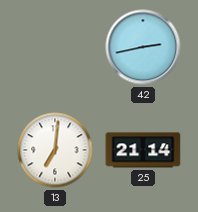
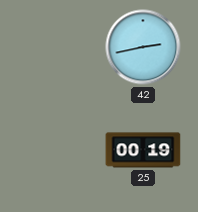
13: 7:01 -> none
25: 21:14 -> 00:19
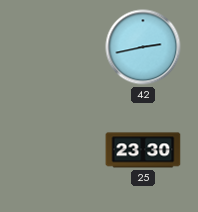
25: 00:19 -> 23:30
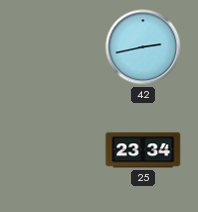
25: 23:30 -> 23:34
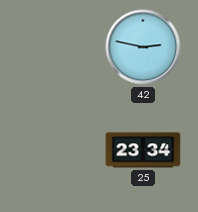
42: 2:43 -> 2:47
